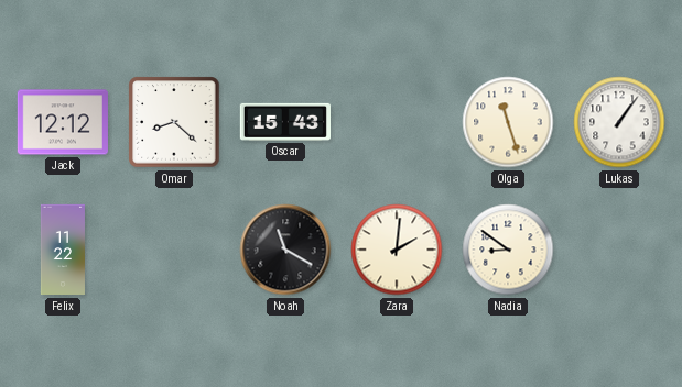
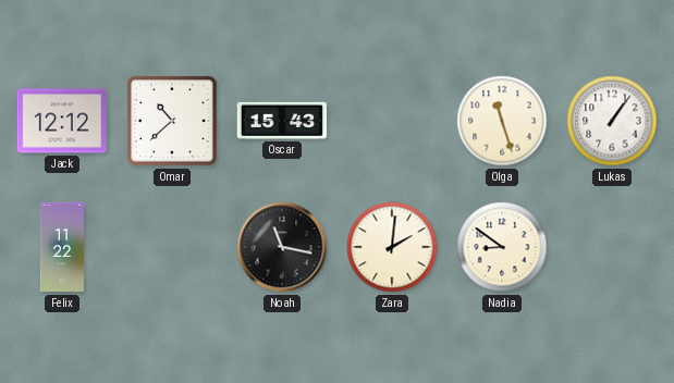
Omar: 8:22 -> 10:38
Noah: 11:20 -> 11:17
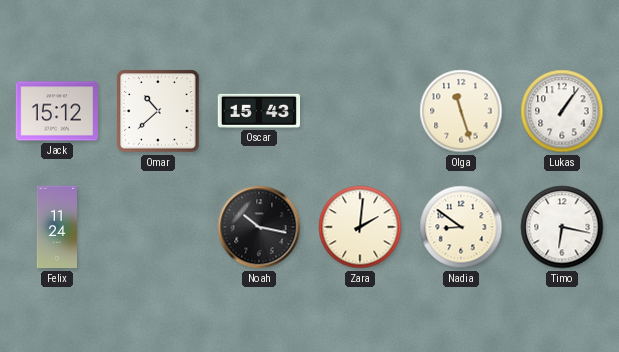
Jack: 12:12 -> 15:12
Felix: 11:22 -> 11:24
Noah: 11:17 -> 10:17
Timo: none -> 6:17
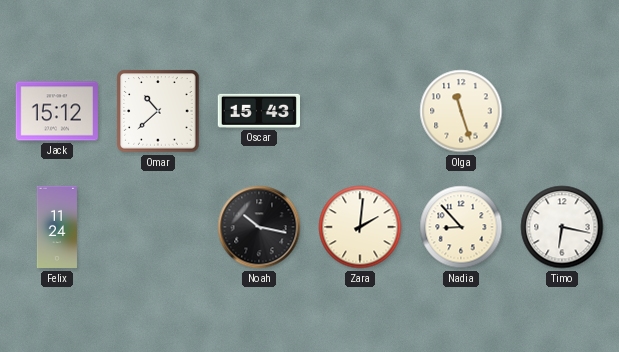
Lukas: 1:06 -> none
Nadia: 8:51 -> 8:53
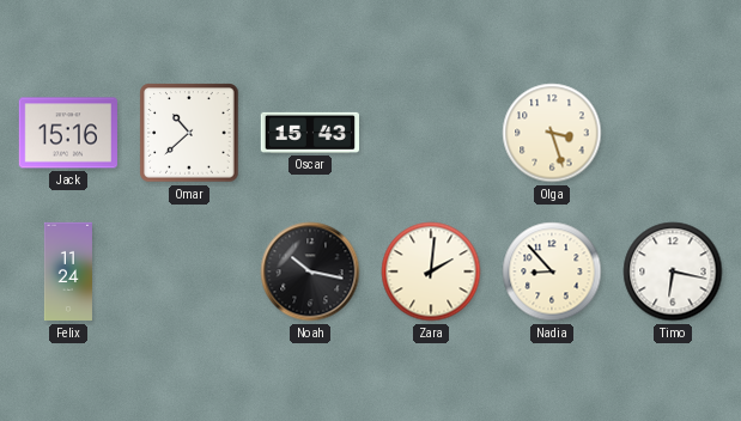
Jack: 15:12 -> 15:16
Olga: 11:27 -> 3:27
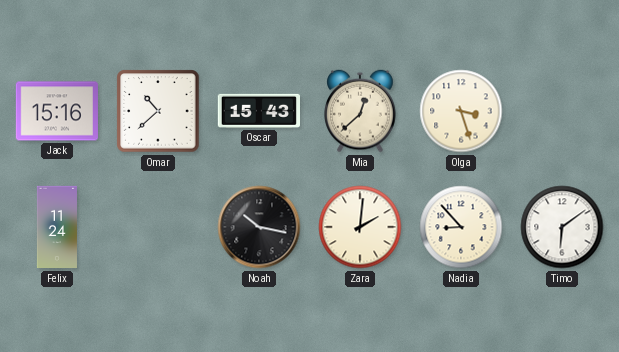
Mia: none -> 12:38
Timo: 6:17 -> 6:09
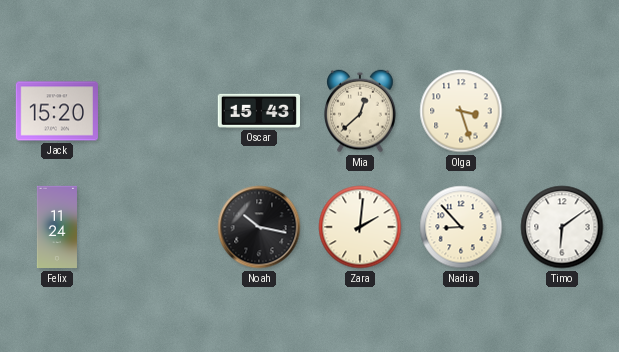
Jack: 15:16 -> 15:20
Omar: 10:38 -> none
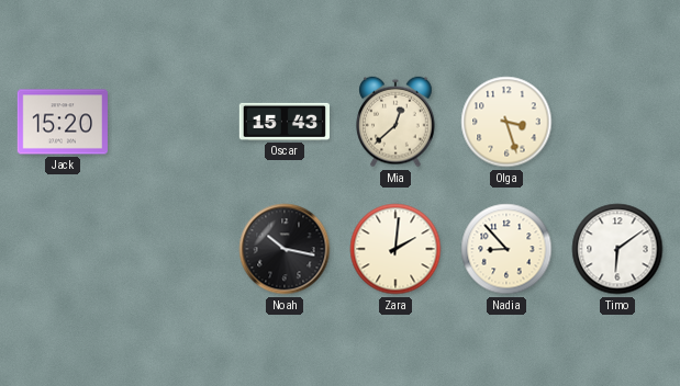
Felix: 11:24 -> none
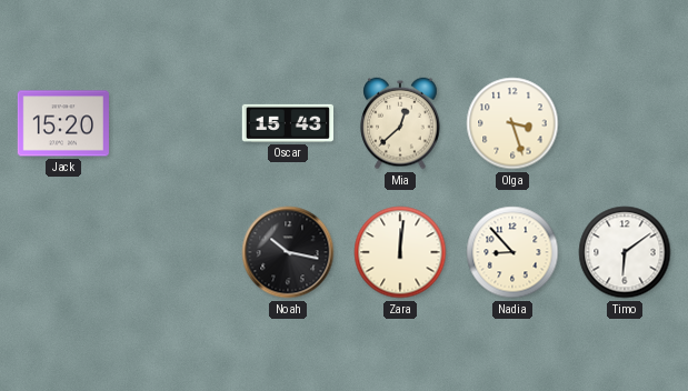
Zara: 2:01 -> 12:01
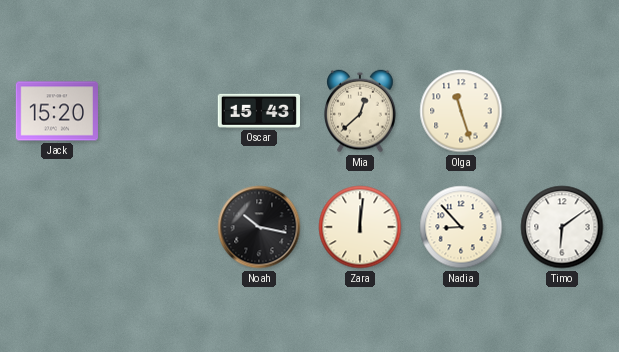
Olga: 3:27 -> 11:27
